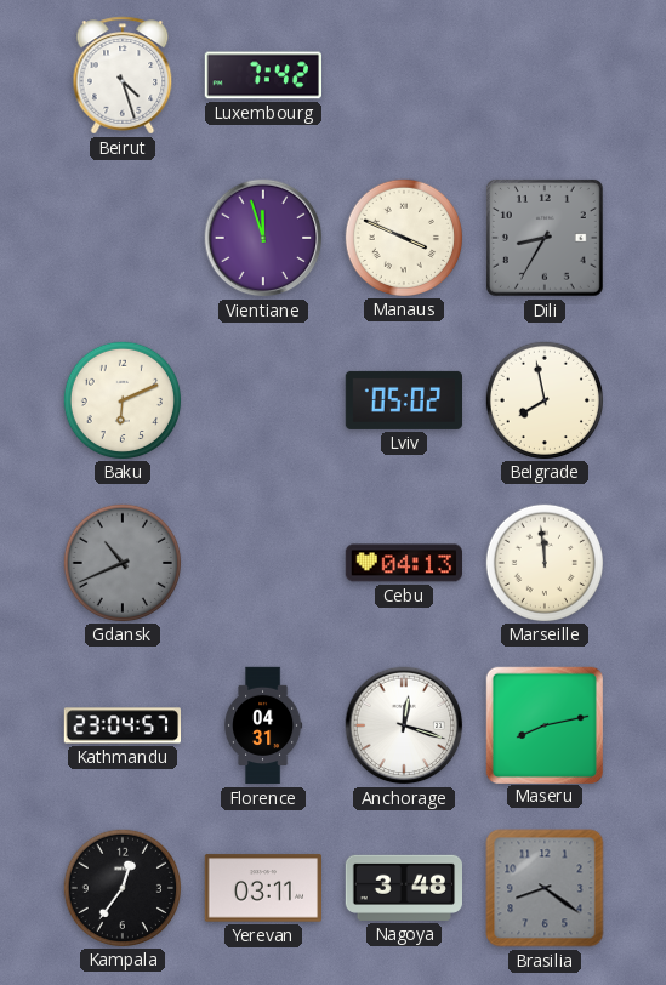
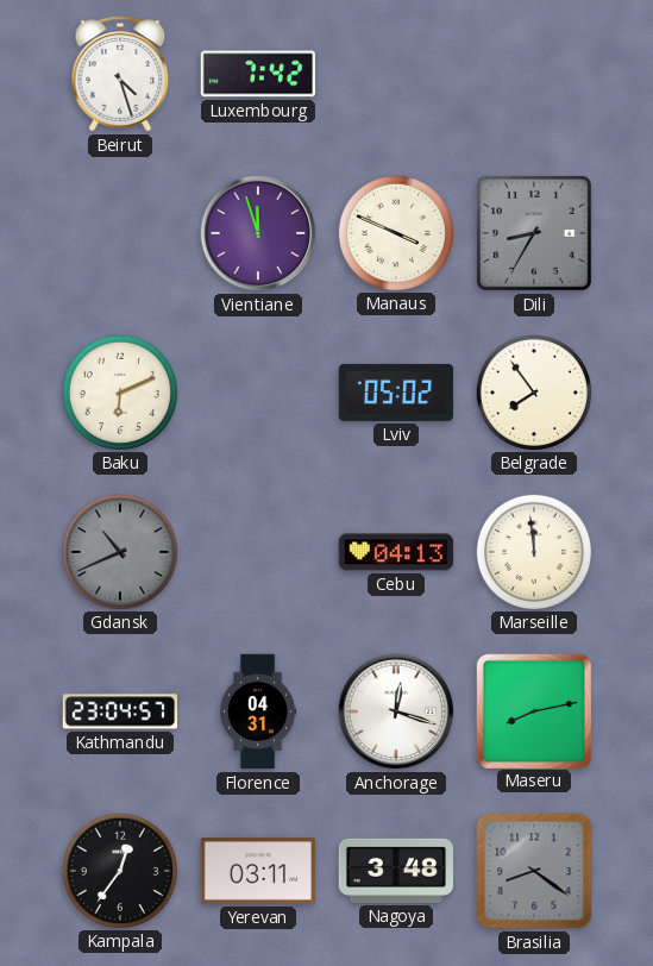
Belgrade: 7:58 -> 7:54
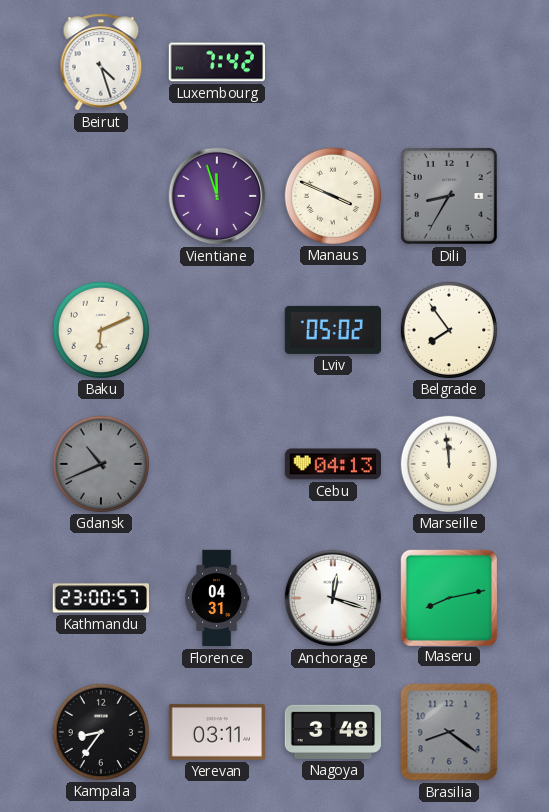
Kathmandu: 23:04 -> 23:00
Kampala: 12:36 -> 8:36
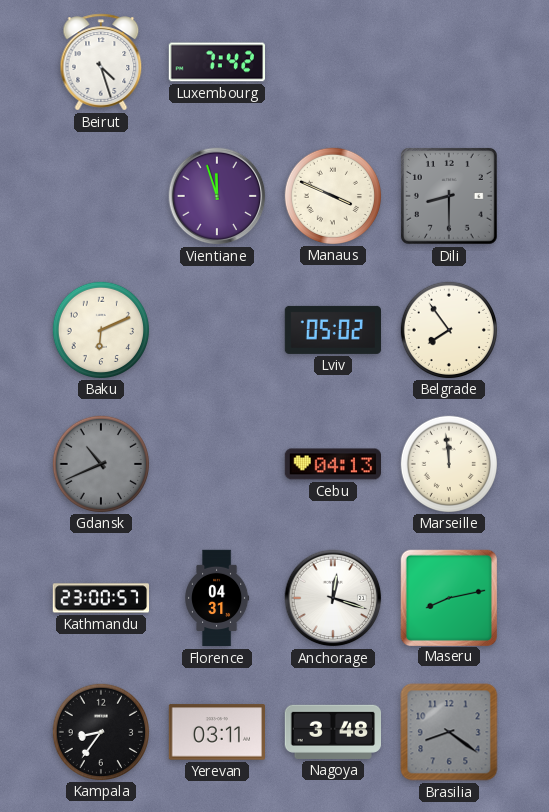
Dili: 8:35 -> 8:30
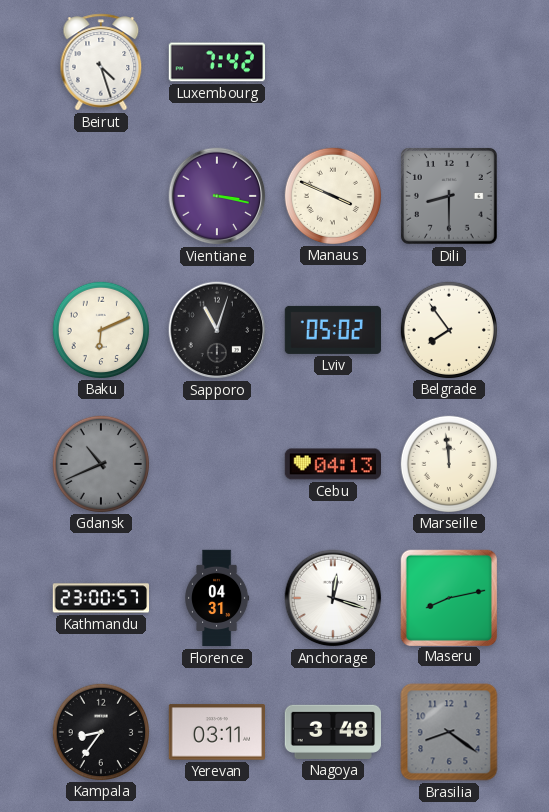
Vientiane: 11:57 -> 3:17
Sapporo: none -> 11:03
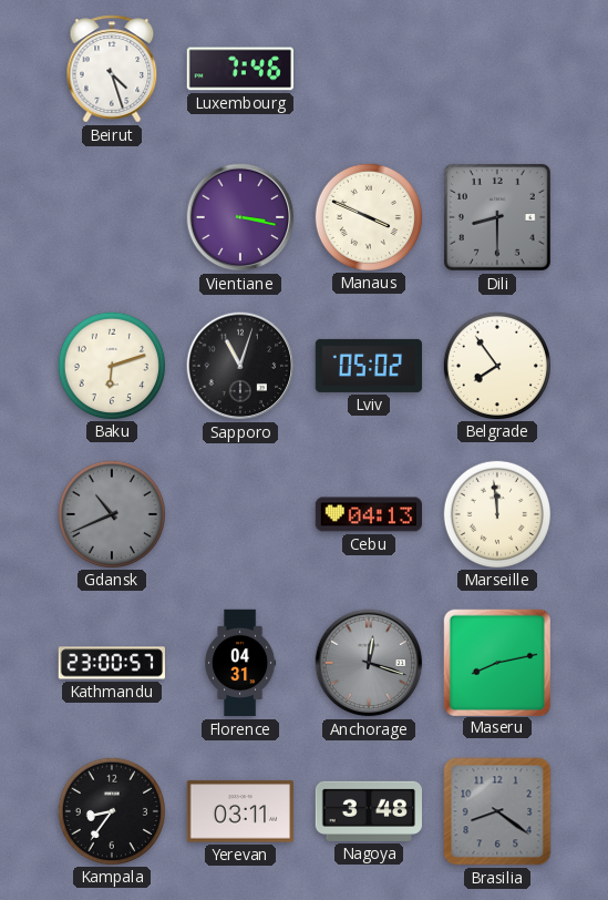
Luxembourg: 7:42 -> 7:46
Baku: 6:11 -> 6:12
Anchorage dial: white -> grey
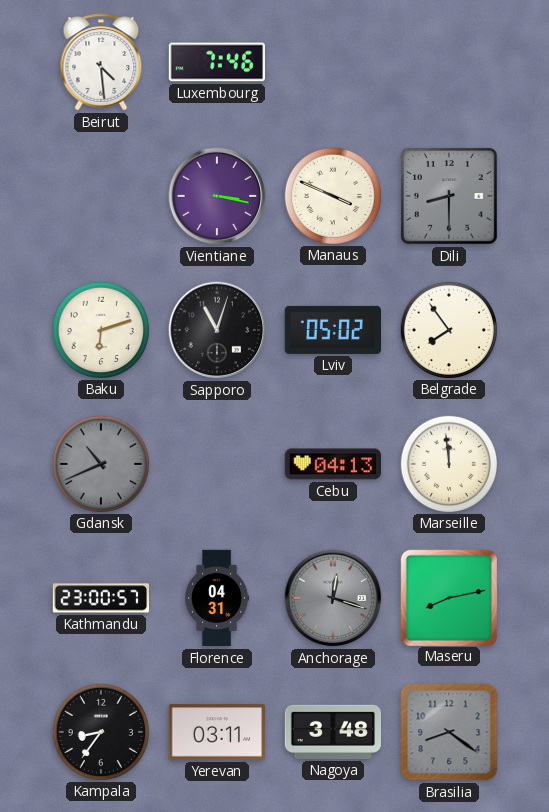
Beirut: 4:27 -> 4:29
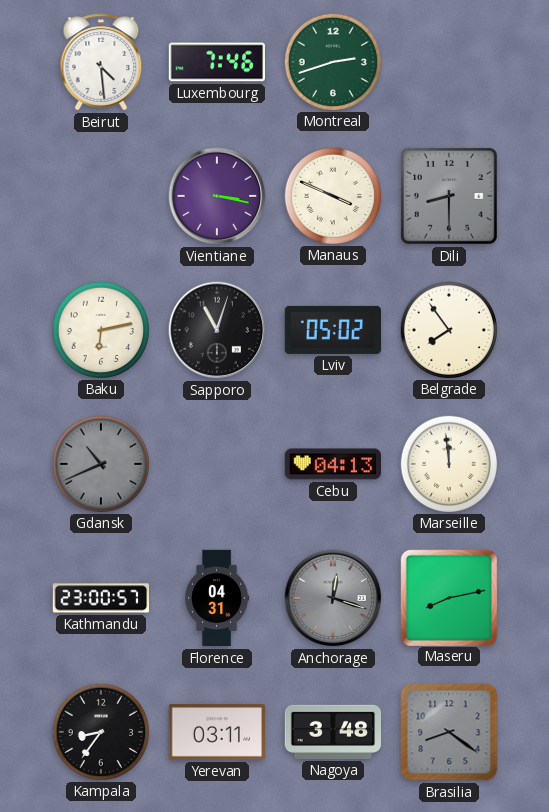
Montreal: none -> 2:42
Baku: 6:12 -> 6:13
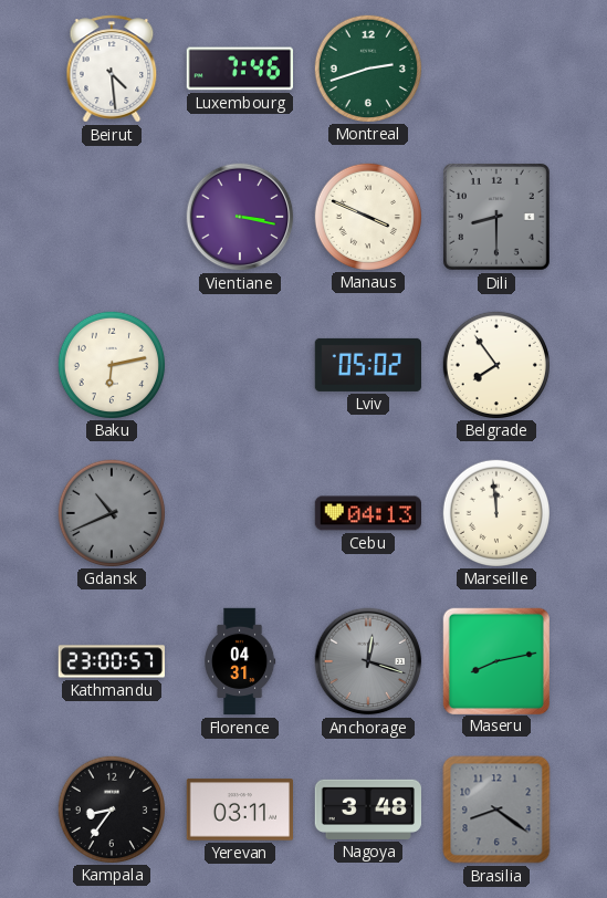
Sapporo: 11:03 -> none
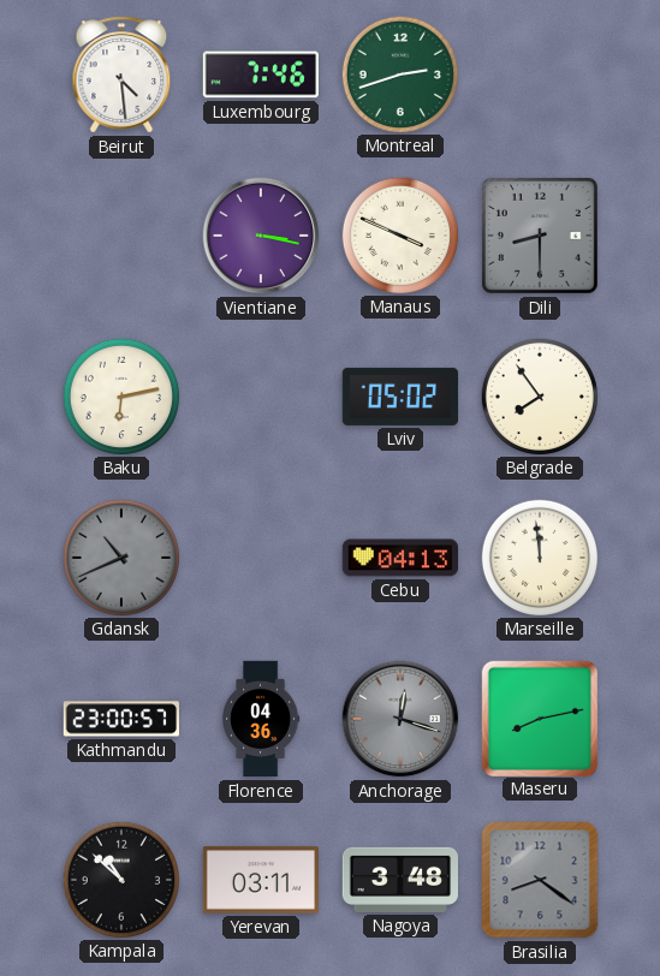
Florence: 04:31 -> 04:36
Kampala: 8:36 -> 10:52
